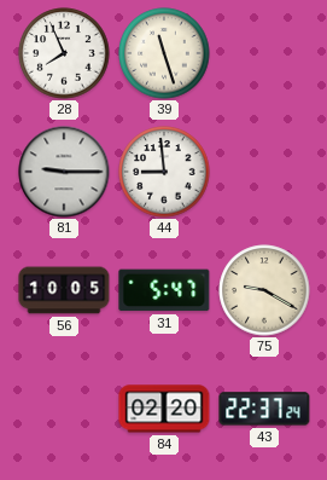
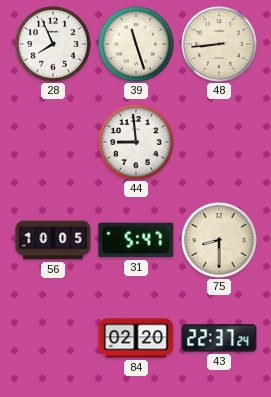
48: none -> 8:44
81: 9:15 -> none
75: 9:20 -> 8:30
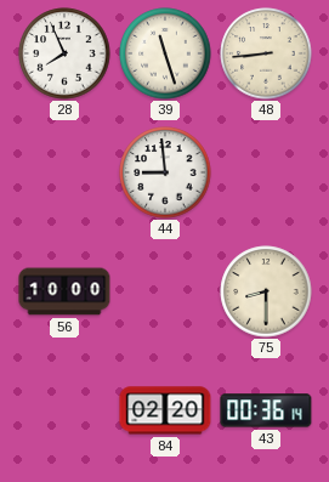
56: 10:05 -> 10:00
31: 5:47 -> none
43: 22:37 -> 00:36
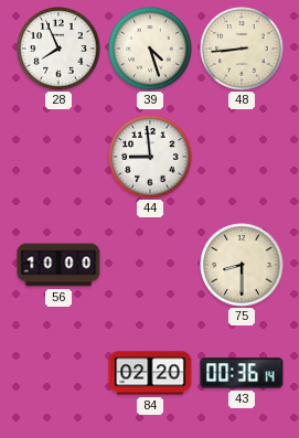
39: 11:27 -> 4:27
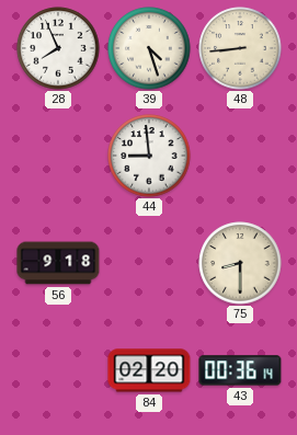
56: 10:00 -> 9:18
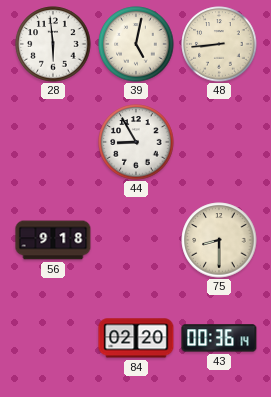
28: 7:56 -> 5:59
39: 4:27 -> 5:02
44: 8:59 -> 8:55
